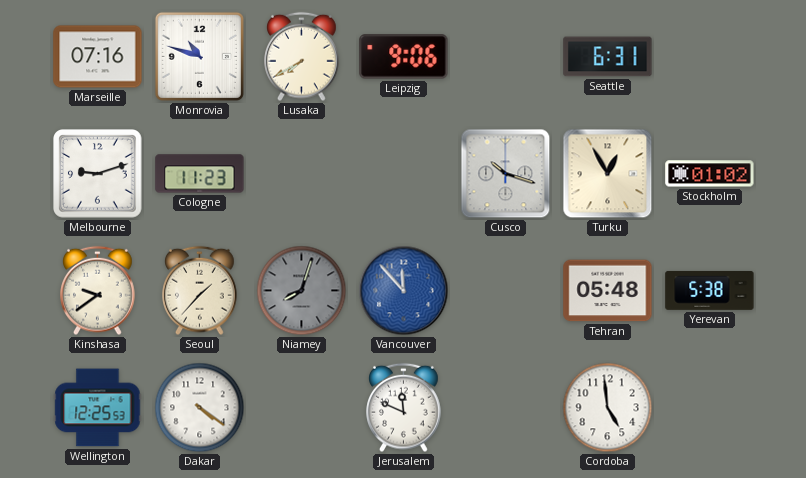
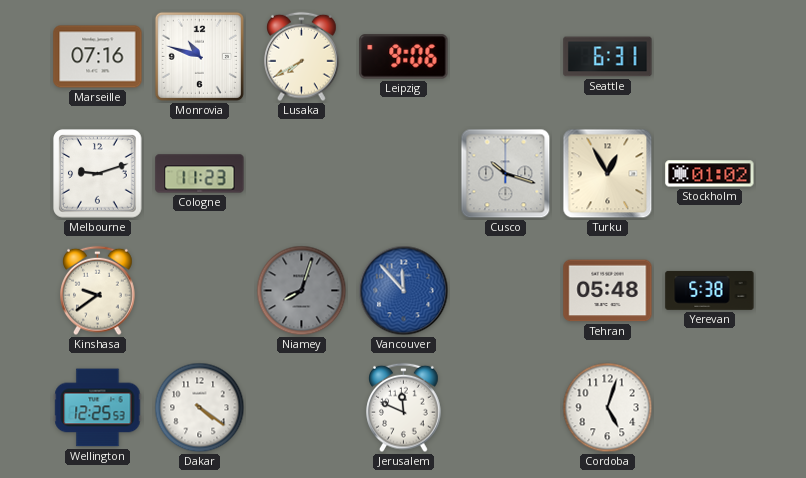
Seoul: 1:37 -> none
Cordoba: 4:59 -> 5:03
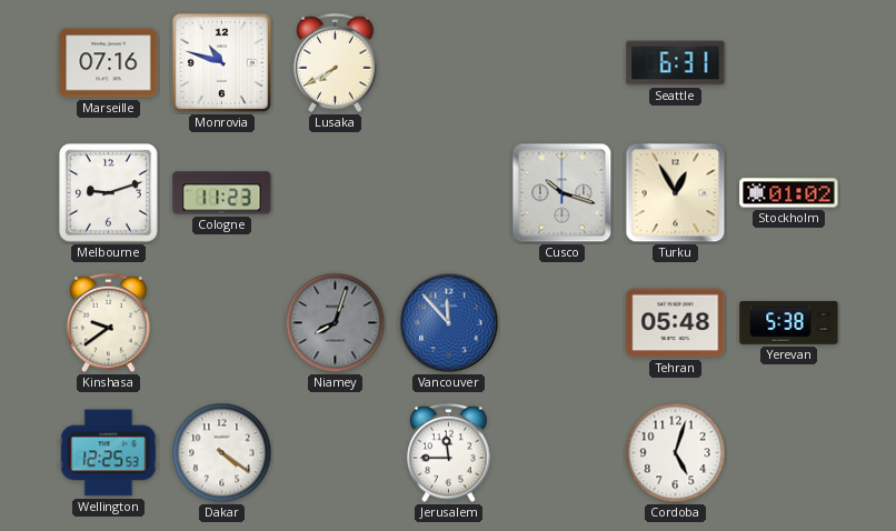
Leipzig: 9:06 -> none
Jerusalem: 11:49 -> 11:45
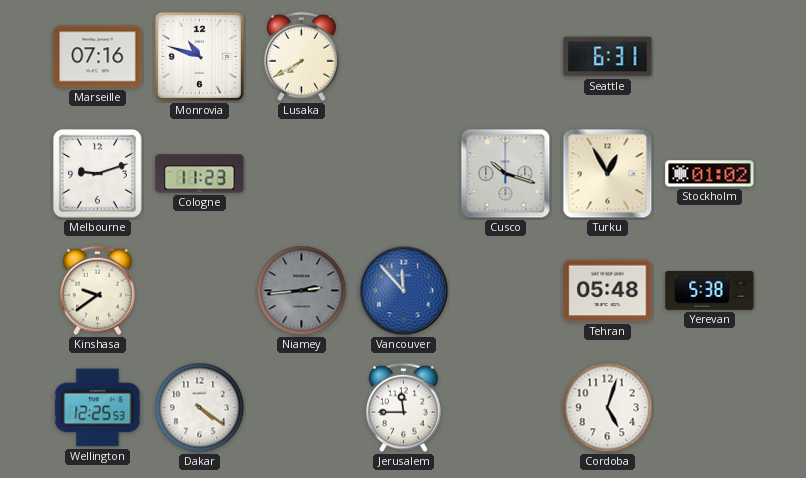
Niamey: 8:03 -> 2:44
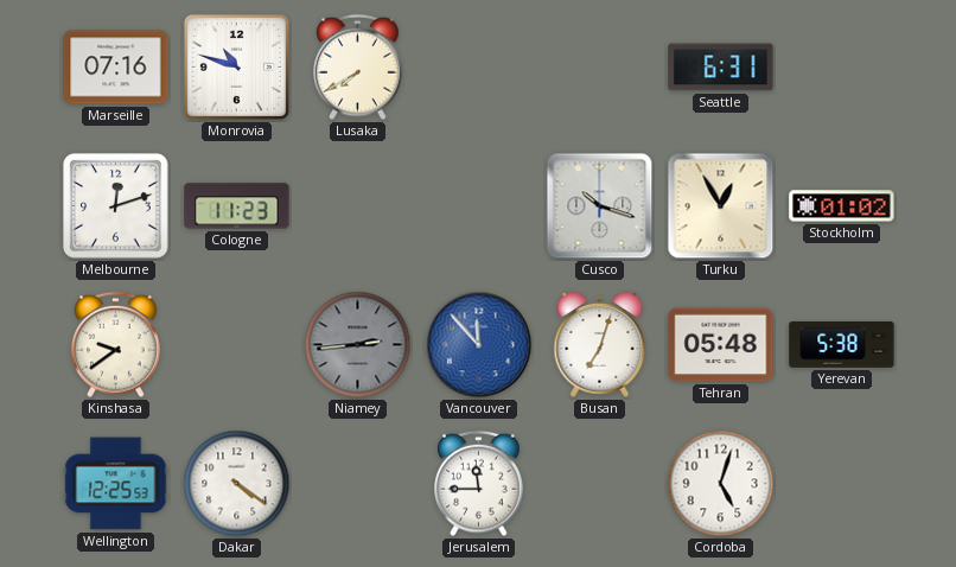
Melbourne: 9:12 -> 12:12
Busan: none -> 7:03
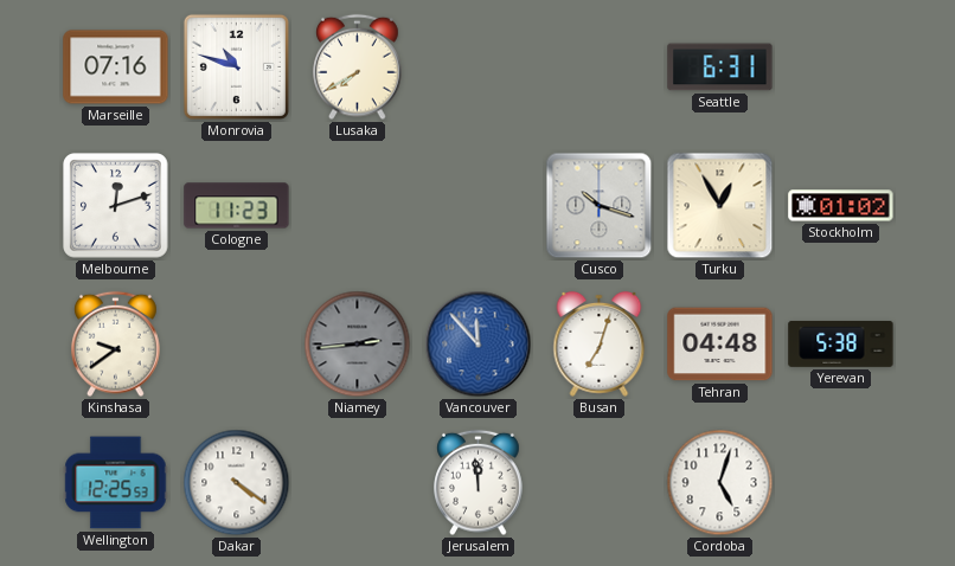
Tehran: 05:48 -> 04:48
Jerusalem: 11:45 -> 11:59
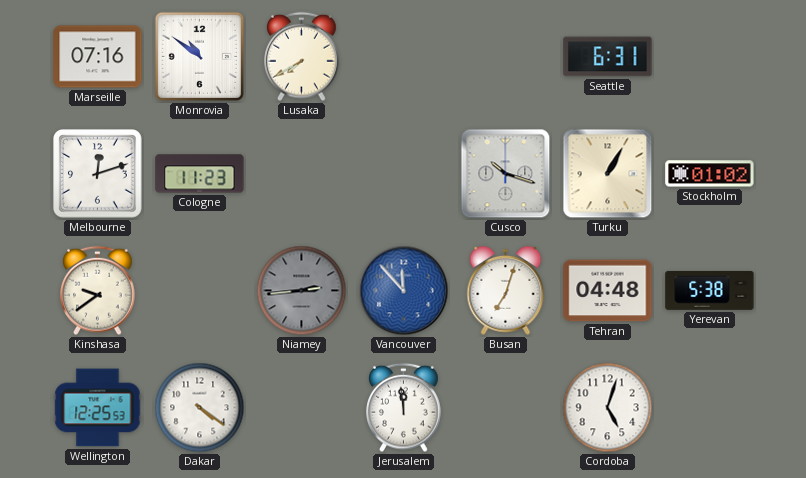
Monrovia: 10:48 -> 10:51
Turku: 12:55 -> 1:05
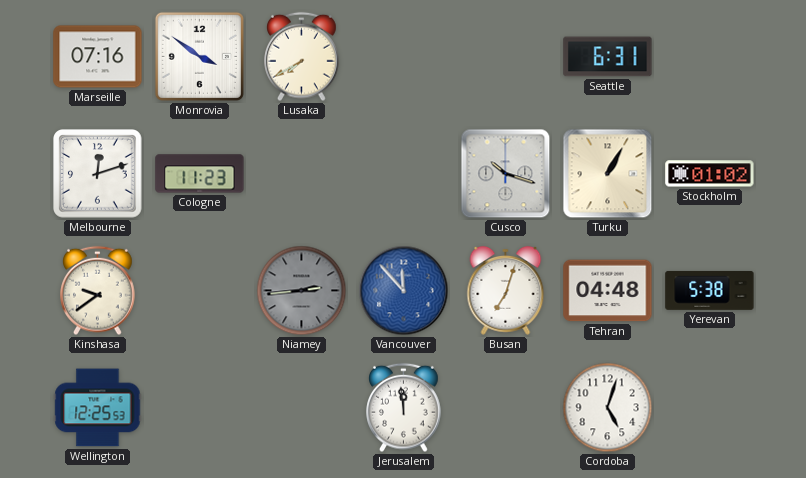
Monrovia: 10:51 -> 3:51
Dakar: 4:21 -> none
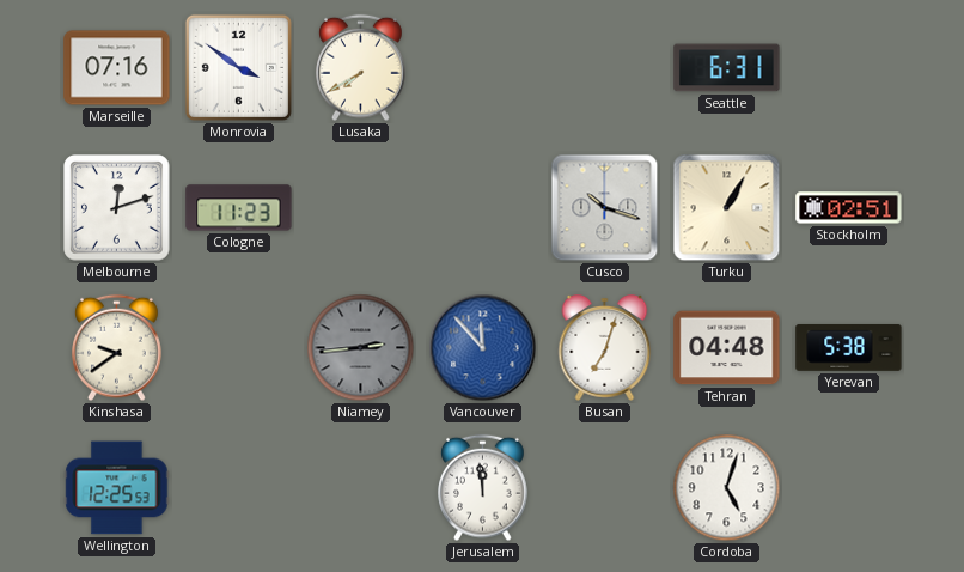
Stockholm: 01:02 -> 02:51
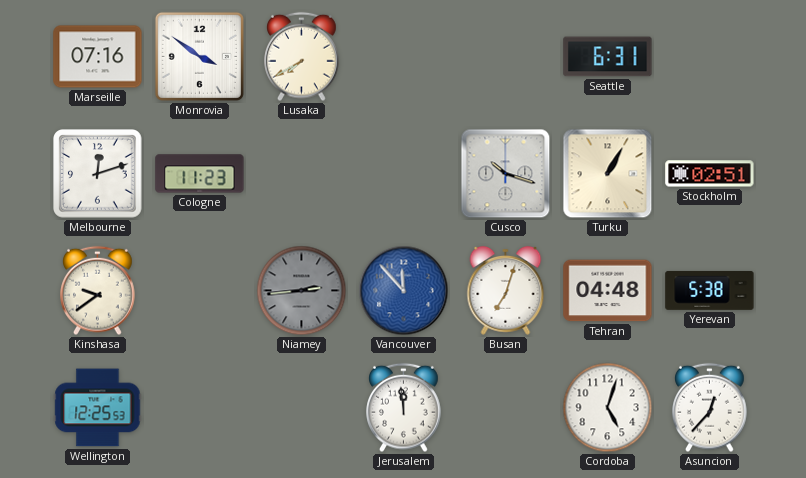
Asuncion: none -> 12:37
